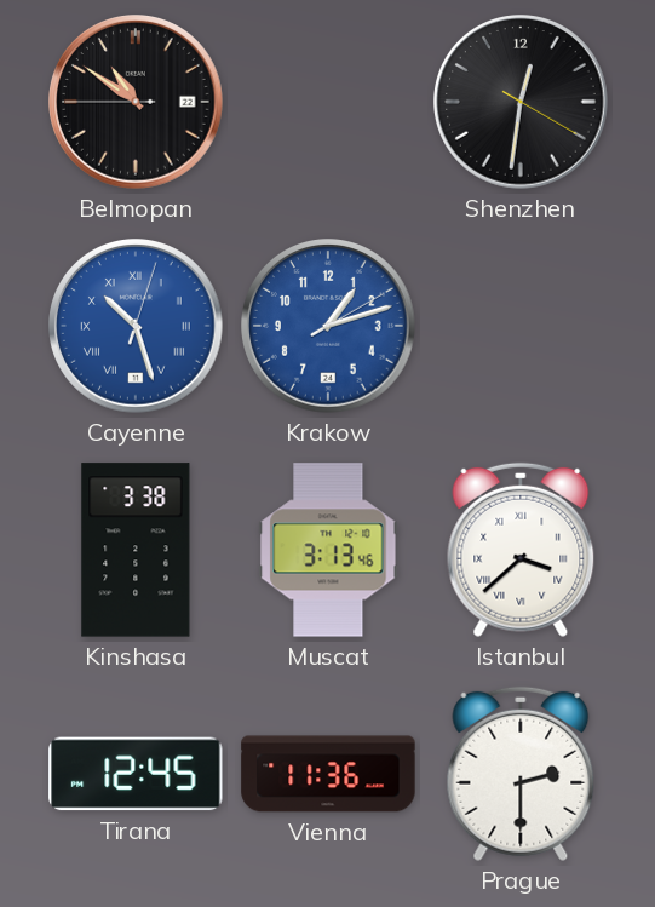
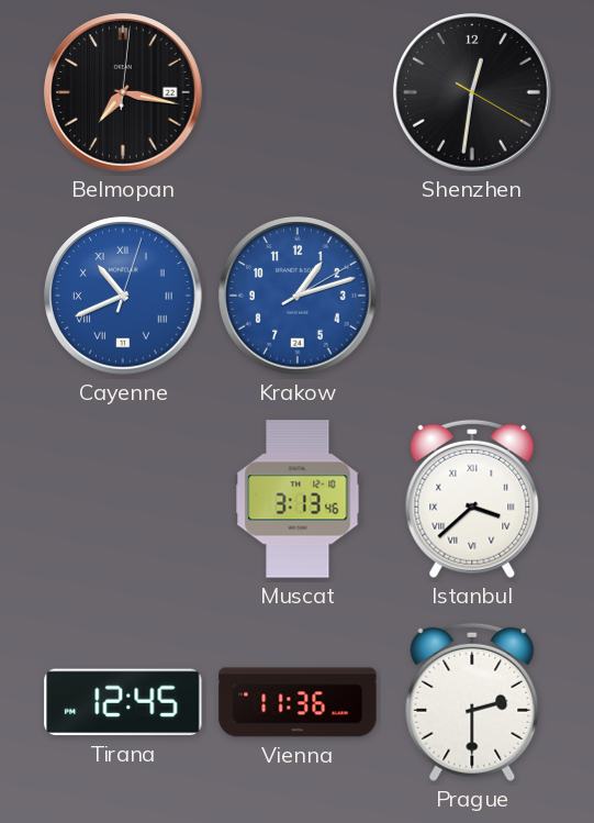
Belmopan: 10:50 -> 7:17
Cayenne: 10:27 -> 10:41
Kinshasa: 3:38 -> none
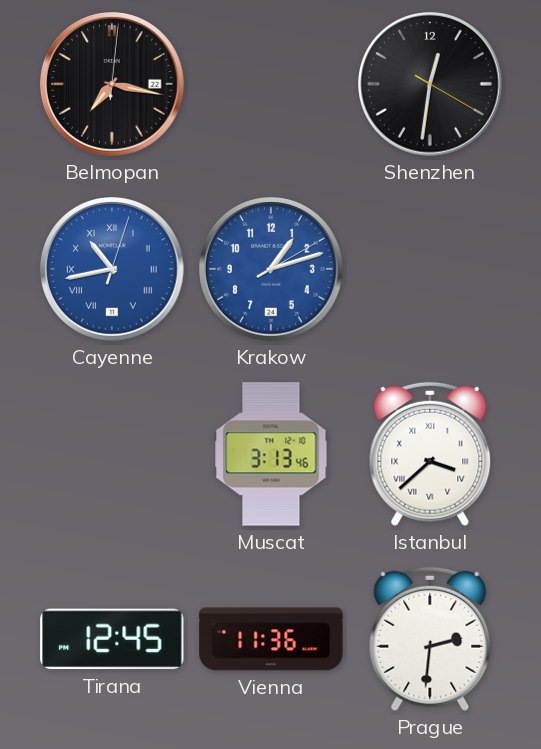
Cayenne: 10:41 -> 10:43
Prague: 2:30 -> 2:31
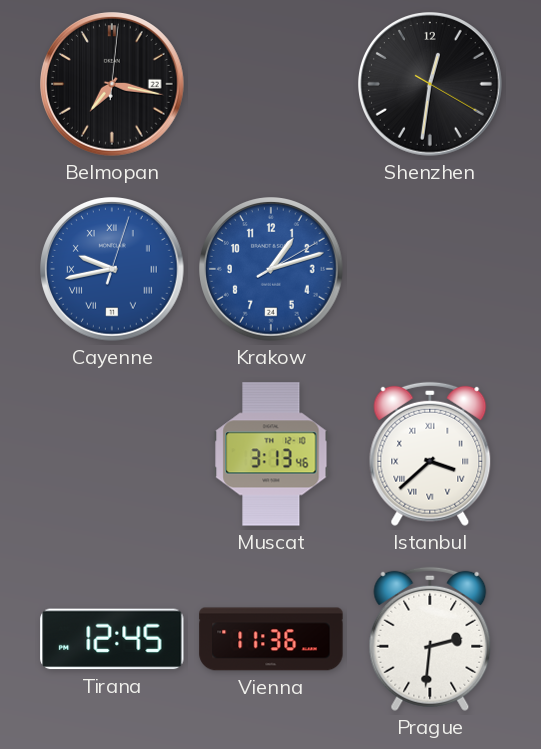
Cayenne: 10:43 -> 9:43
